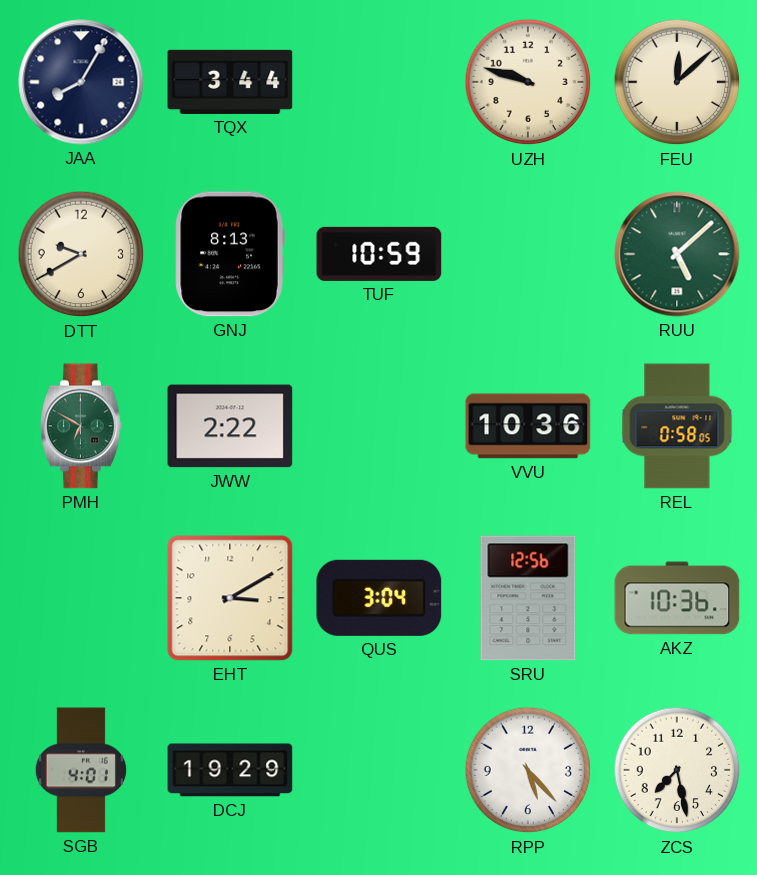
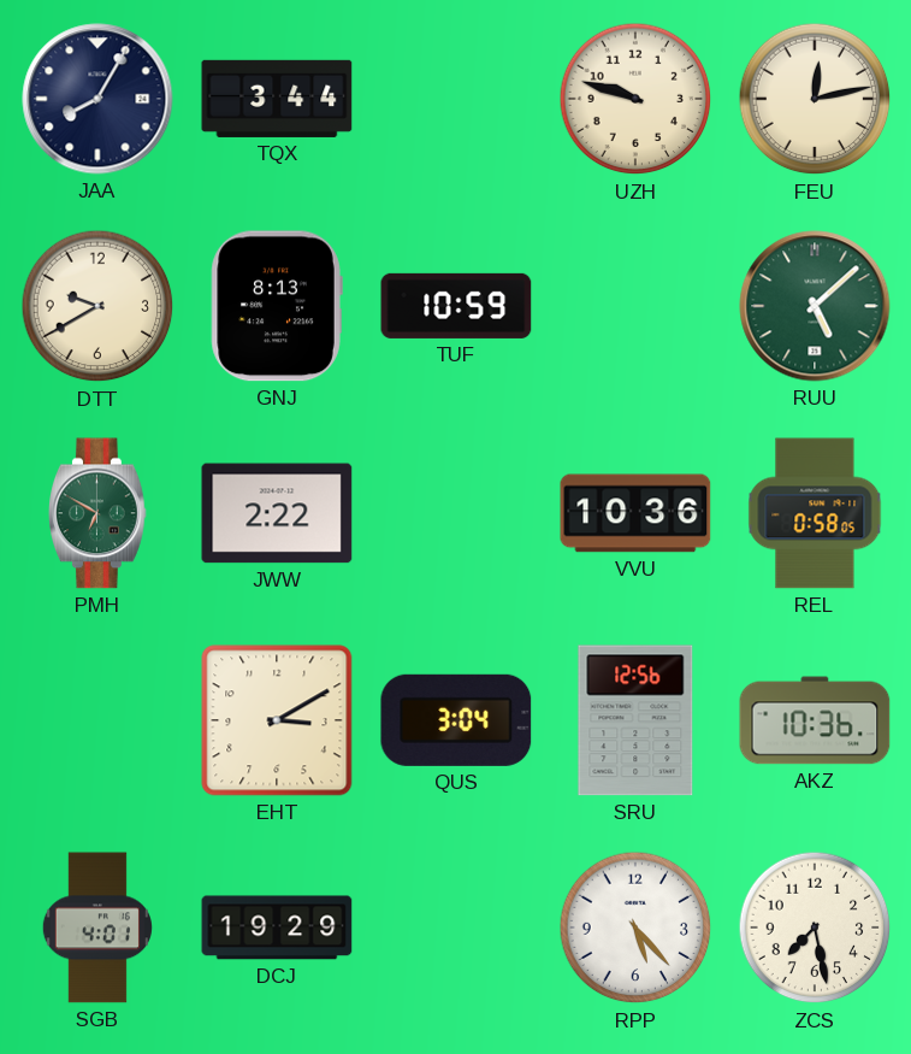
FEU: 12:08 -> 12:13
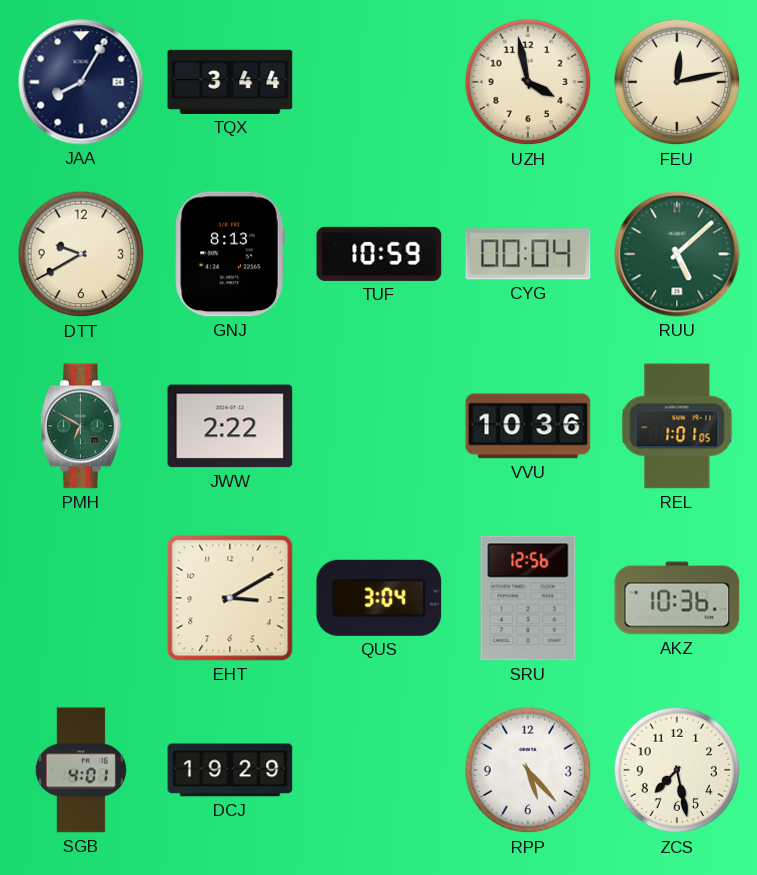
UZH: 9:48 -> 3:58
CYG: none -> 00:04
REL: 0:58 -> 1:01
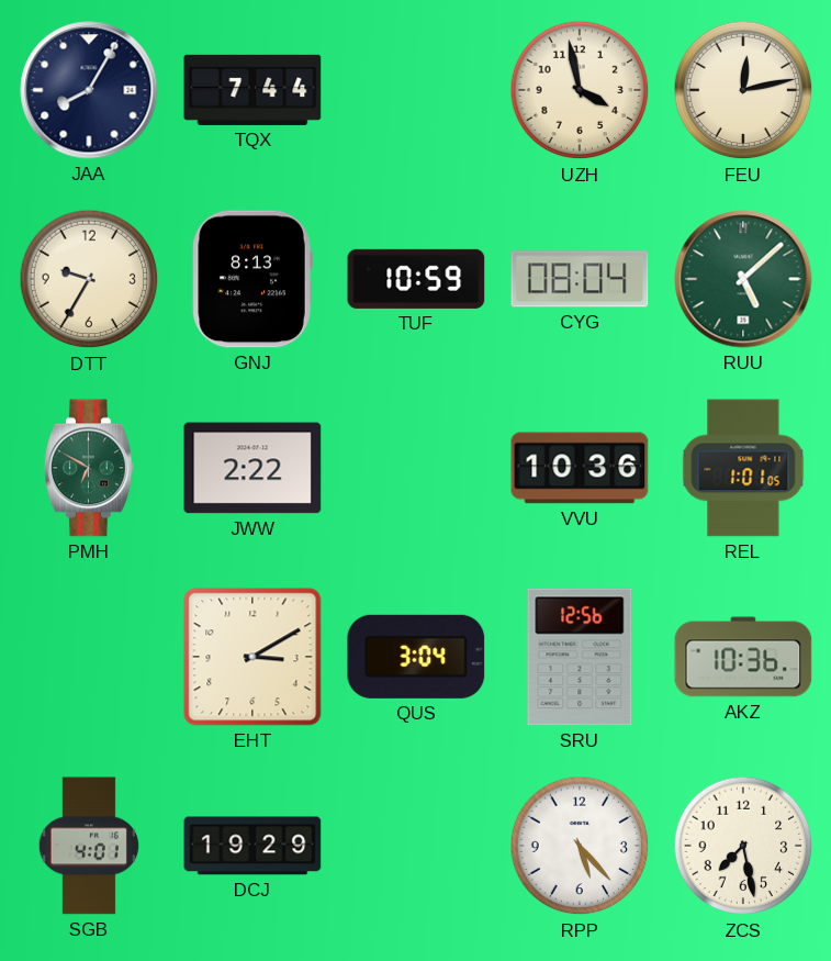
TQX: 3:44 -> 7:44
DTT: 9:40 -> 9:35
CYG: 00:04 -> 08:04
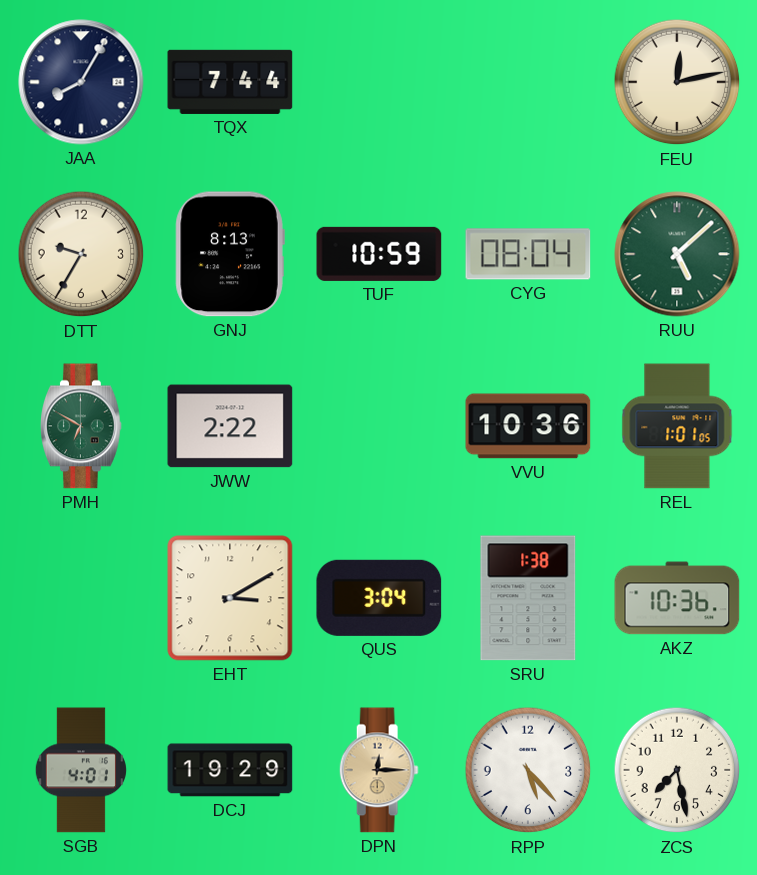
UZH: 3:58 -> none
SRU: 12:56 -> 1:38
DPN: none -> 12:15
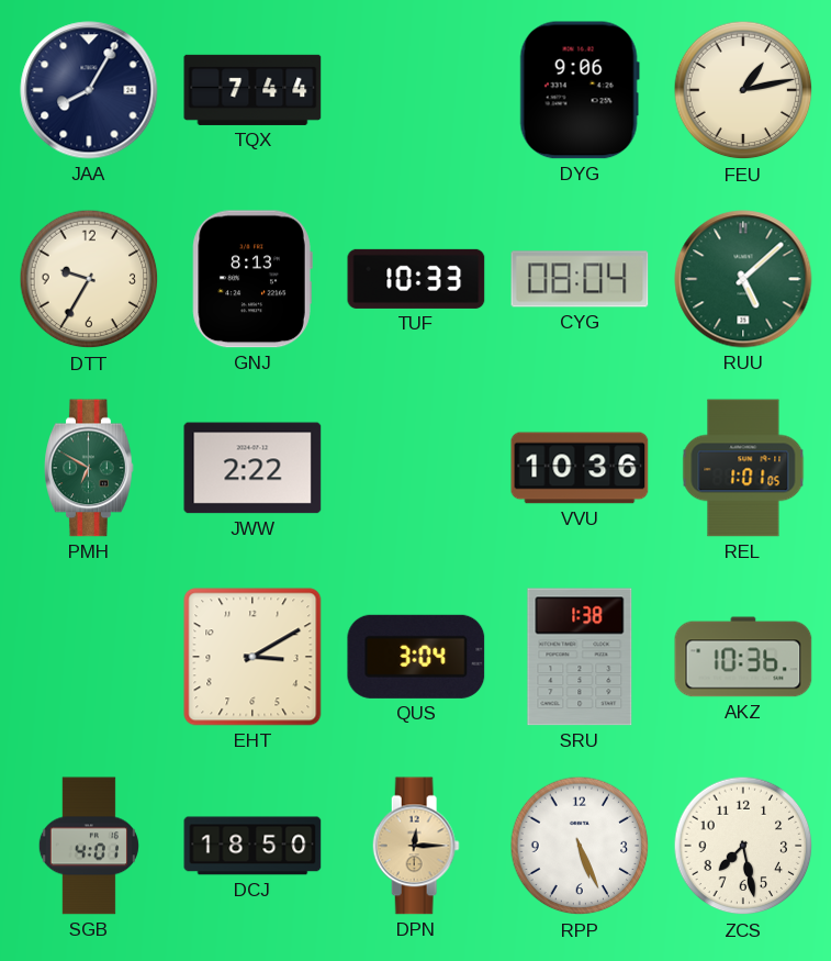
DYG: none -> 9:06
FEU: 12:13 -> 1:13
TUF: 10:59 -> 10:33
DCJ: 19:29 -> 18:50
RPP: 5:23 -> 5:26
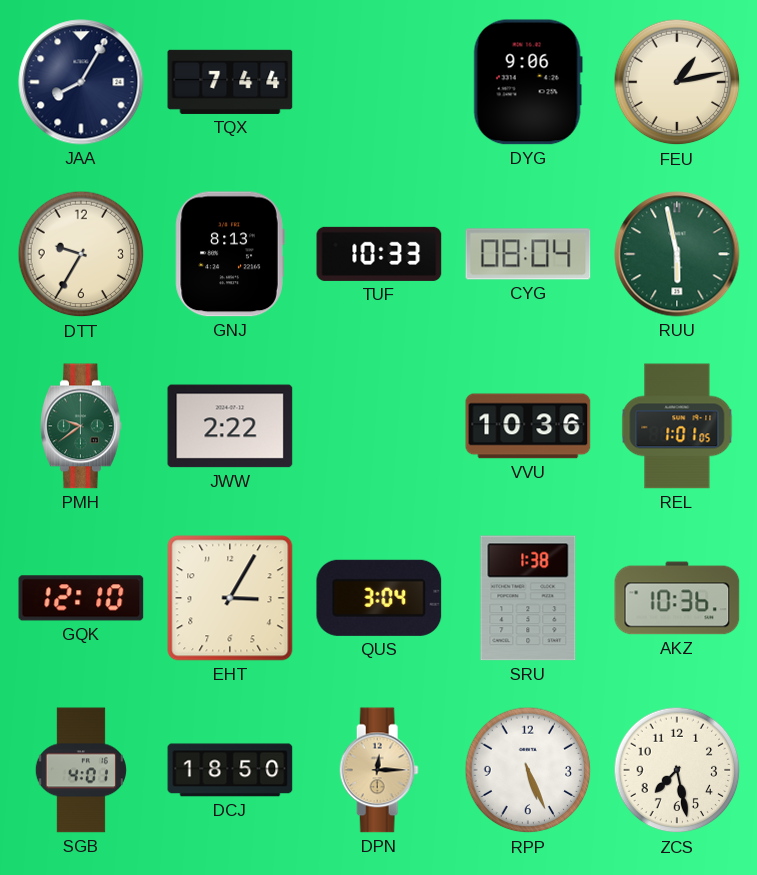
RUU: 5:08 -> 5:58
PMH: 6:50 -> 9:39
GQK: none -> 12:10
EHT: 3:10 -> 3:05
